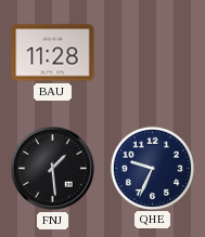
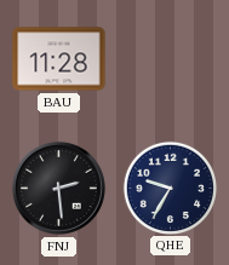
FNJ: 1:29 -> 2:29
QHE: 9:34 -> 9:35
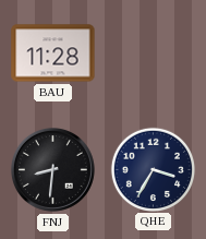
FNJ: 2:29 -> 8:31
QHE: 9:35 -> 3:35
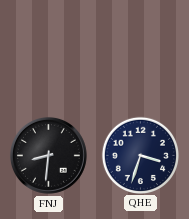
BAU: 11:28 -> none
QHE: 3:35 -> 3:33
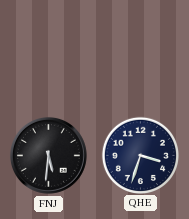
FNJ: 8:31 -> 5:31
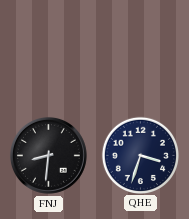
FNJ: 5:31 -> 8:31
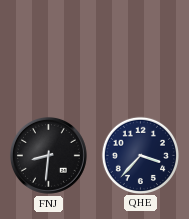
QHE: 3:33 -> 3:37
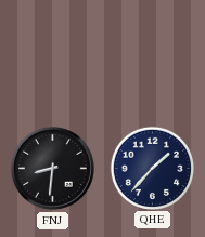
QHE: 3:37 -> 1:37
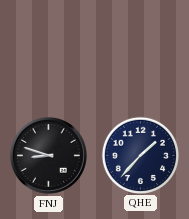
FNJ: 8:31 -> 8:48
